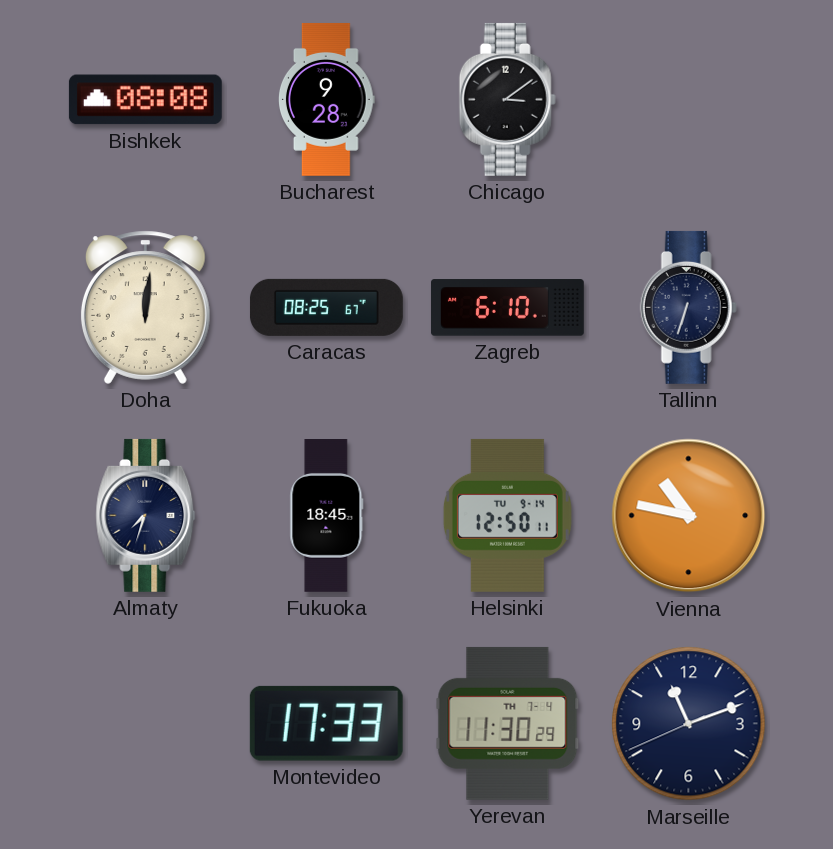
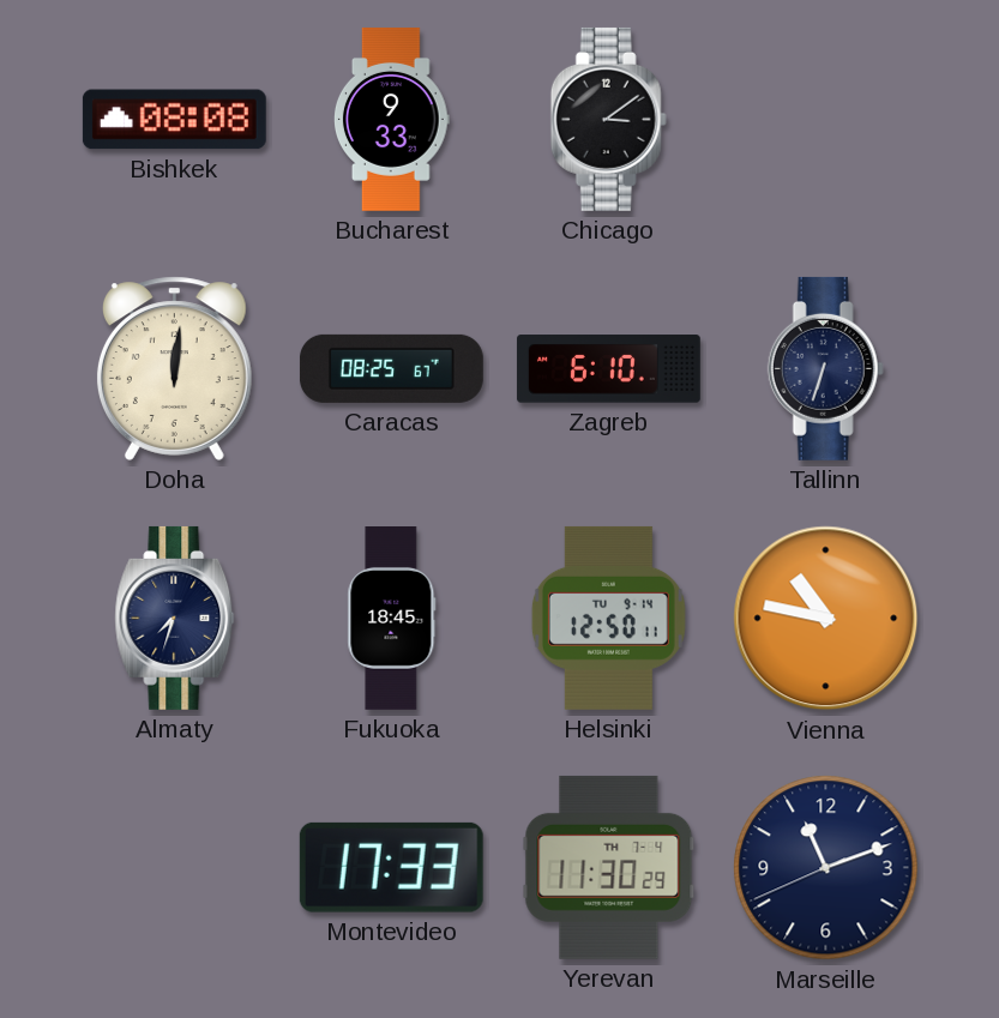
Bucharest: 9:28 -> 9:33
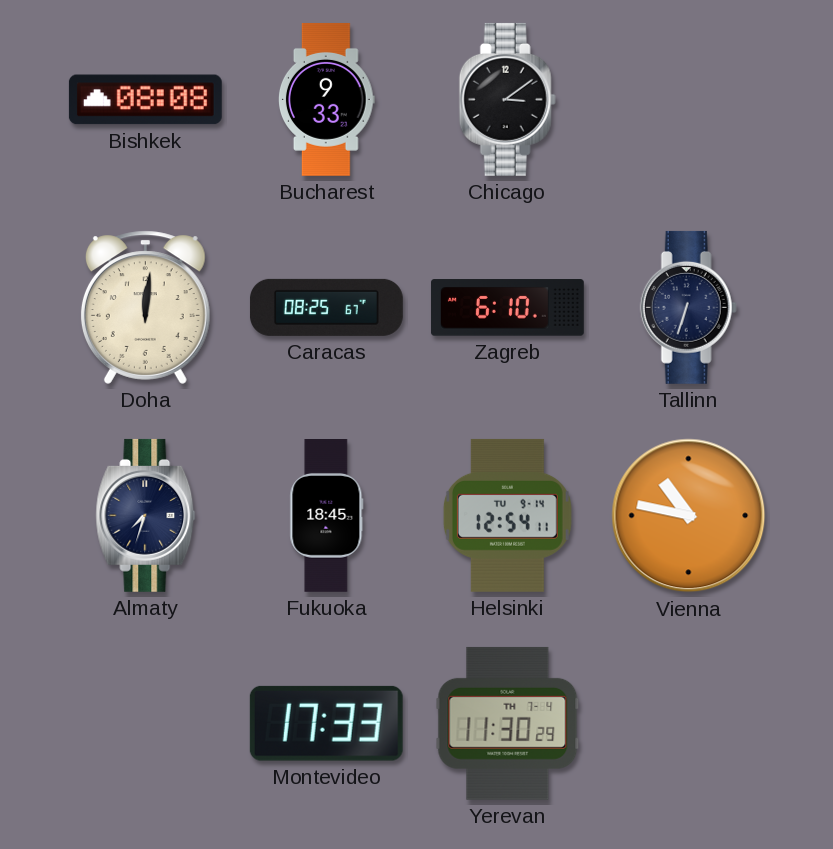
Helsinki: 12:50 -> 12:54
Marseille: 11:11 -> none
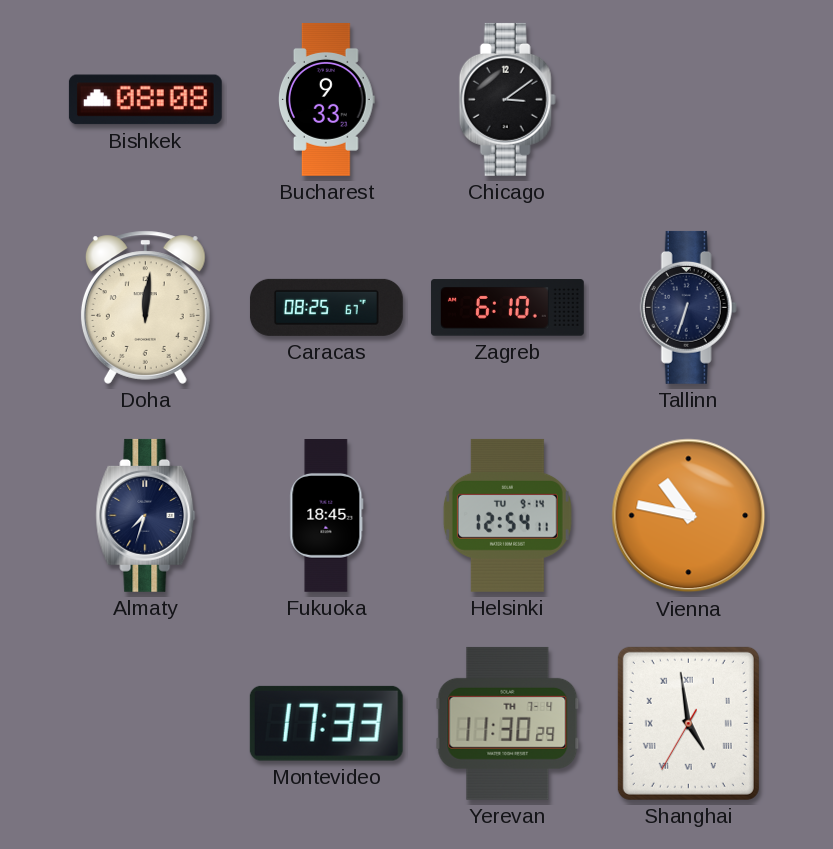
Shanghai: none -> 4:58
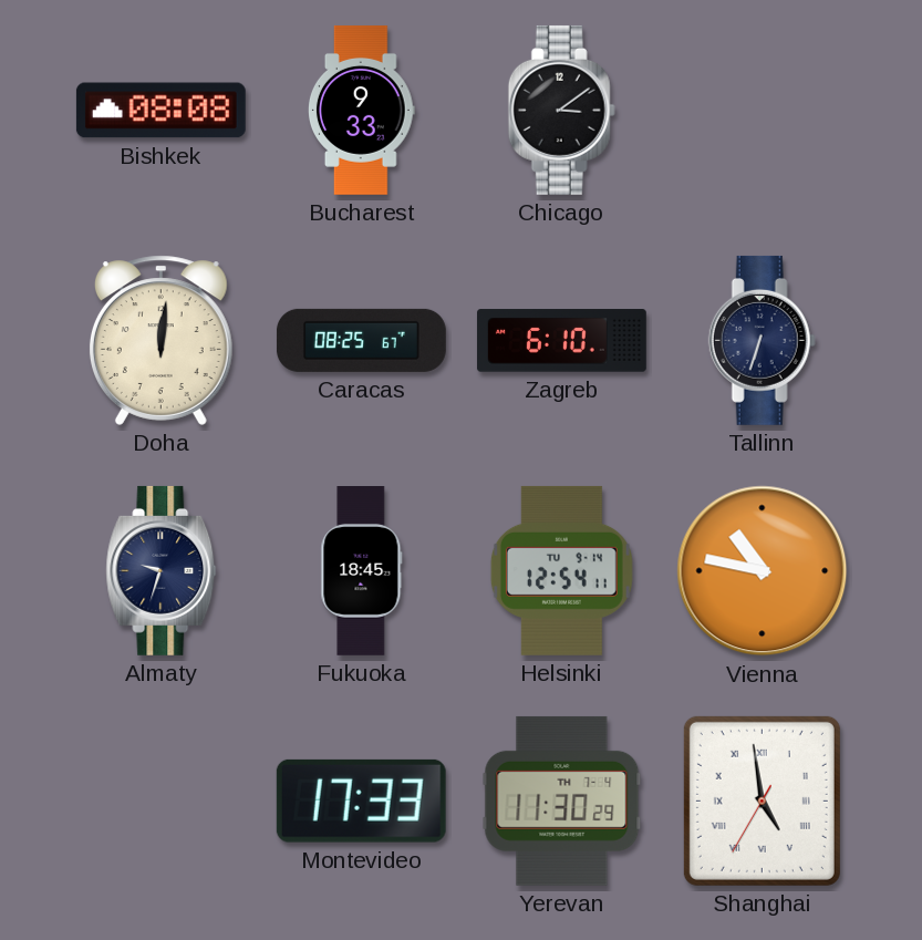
Almaty: 7:33 -> 9:33
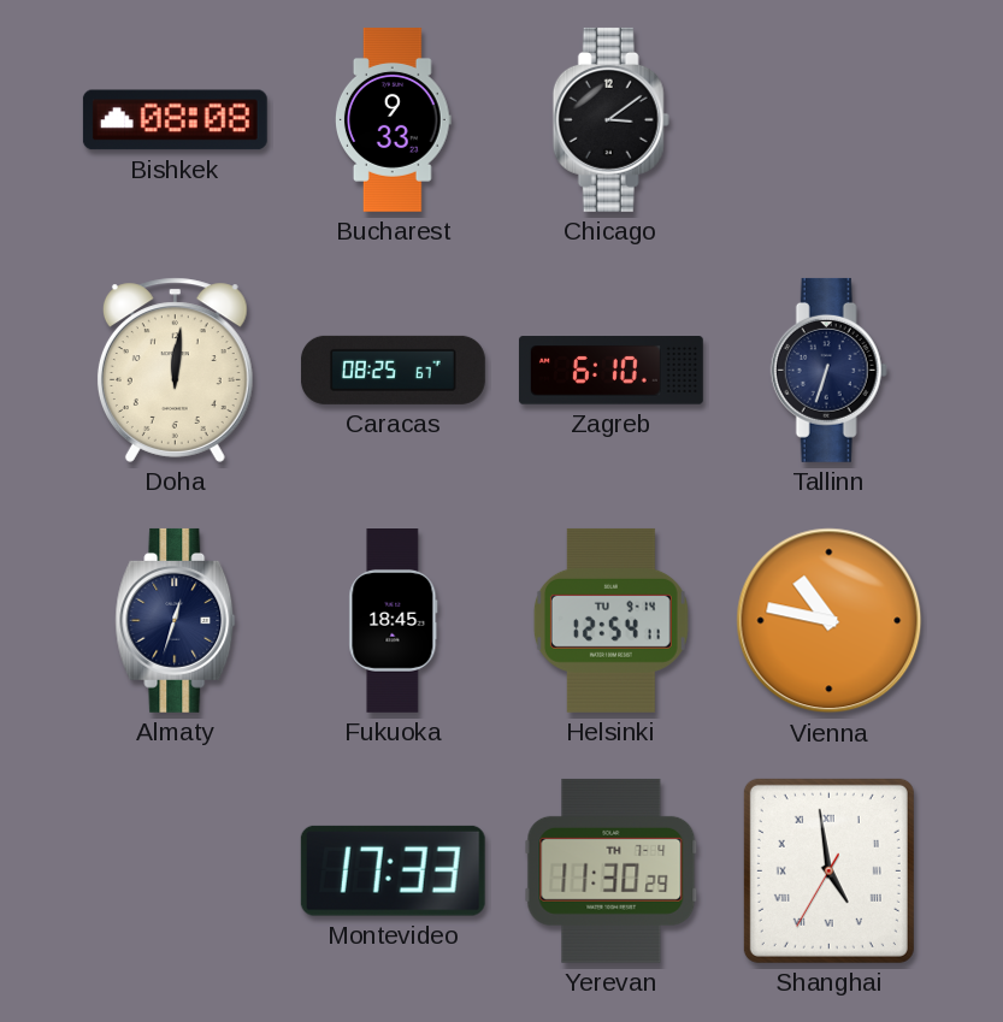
Almaty: 9:33 -> 12:33
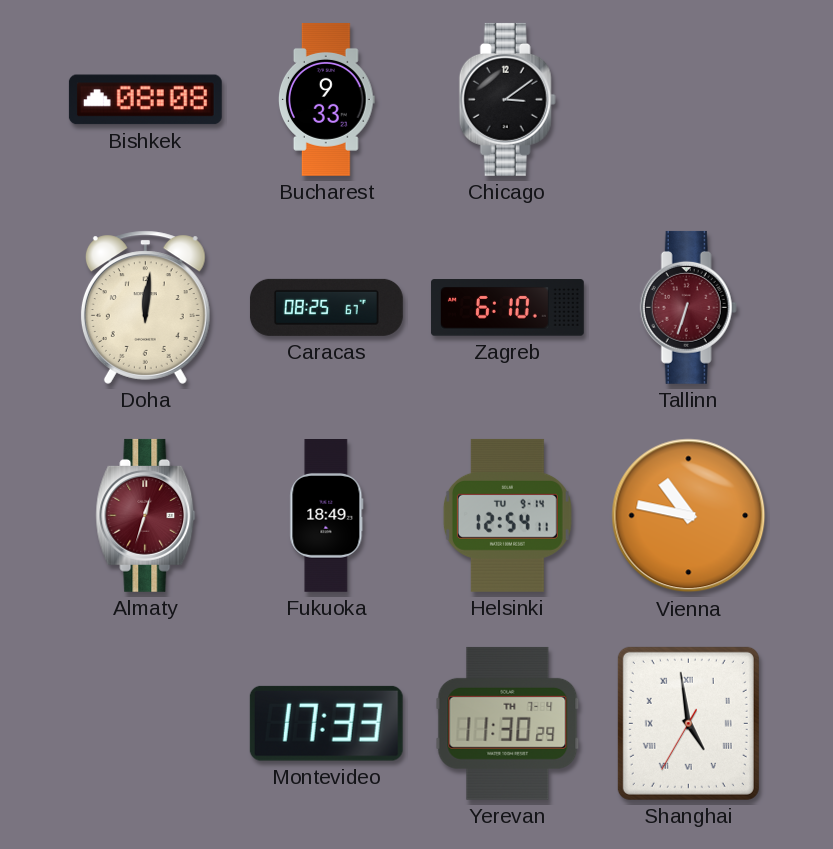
Tallinn dial: navy -> burgundy
Almaty dial: navy -> burgundy
Fukuoka: 18:45 -> 18:49
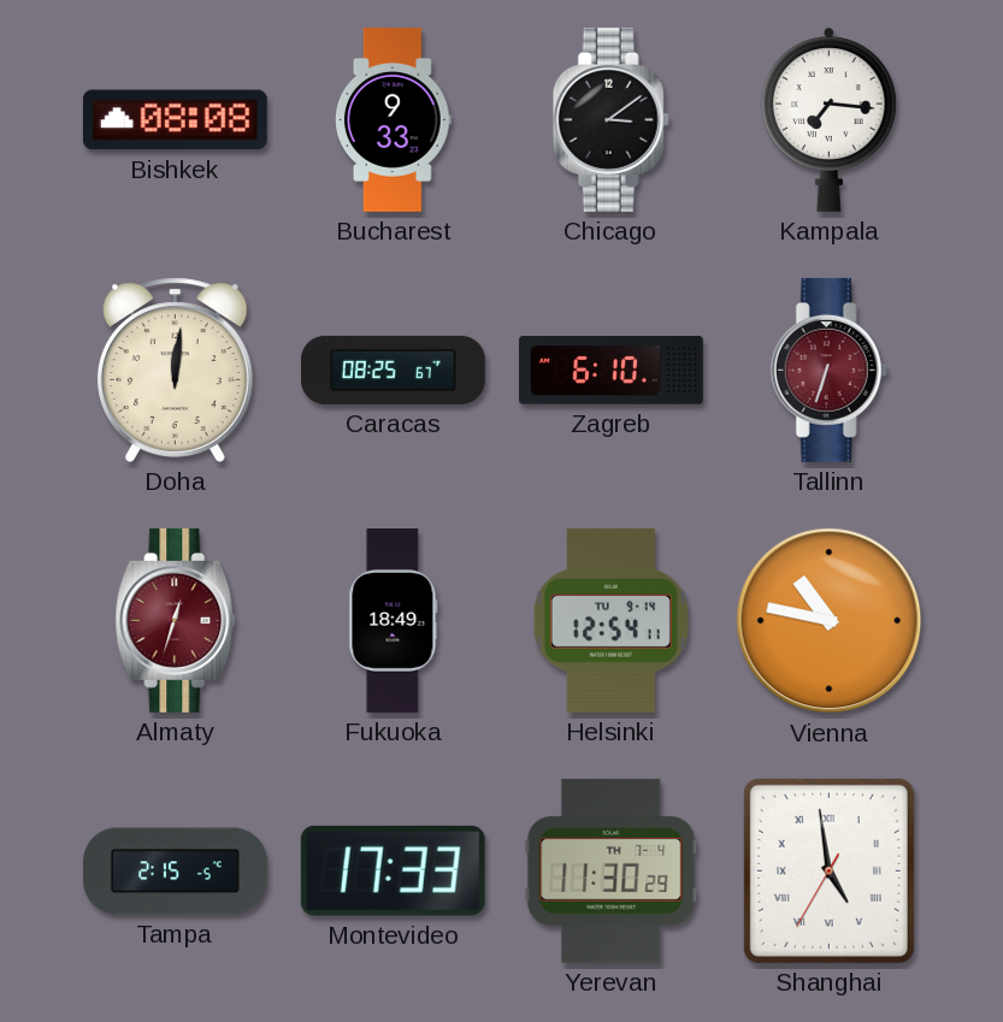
Kampala: none -> 7:16
Tampa: none -> 2:15
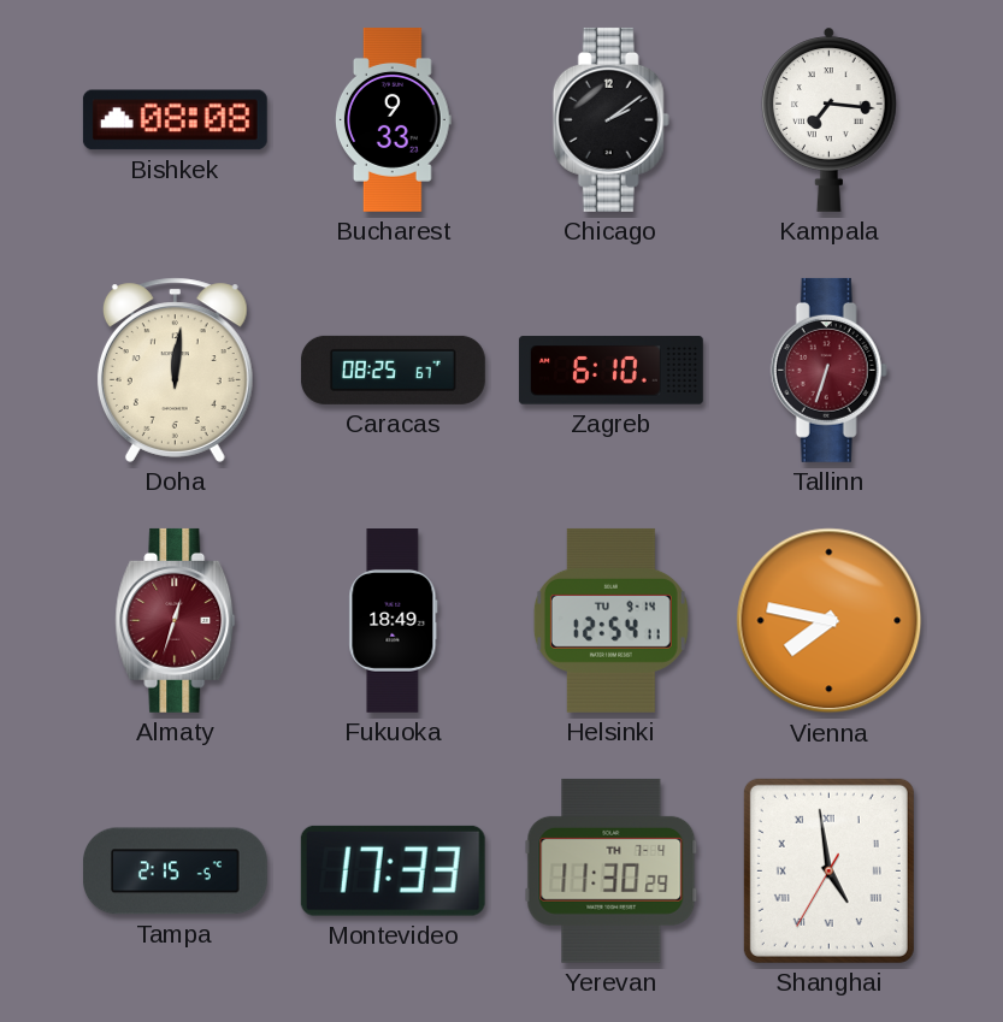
Chicago: 3:09 -> 2:09
Vienna: 10:47 -> 7:47
